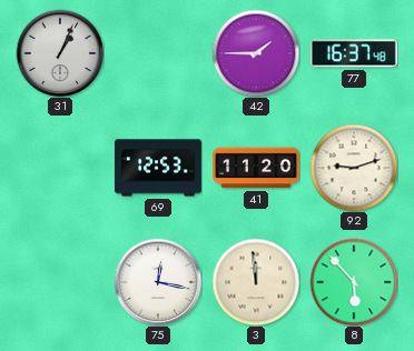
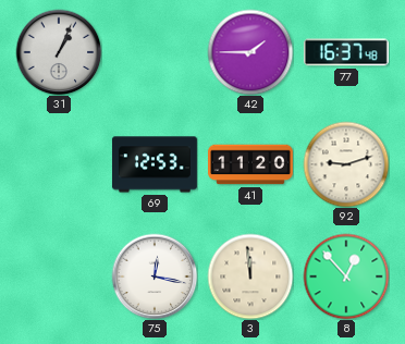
8: 5:53 -> 12:53
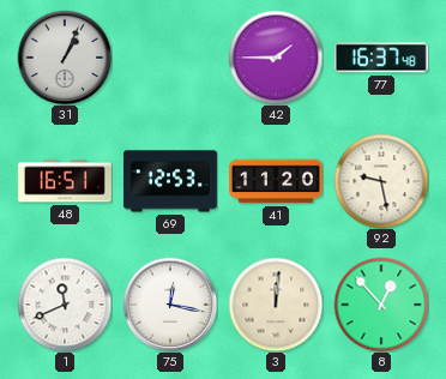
48: none -> 16:51
92: 9:12 -> 9:28
1: none -> 11:41
3: 11:59 -> 12:01
